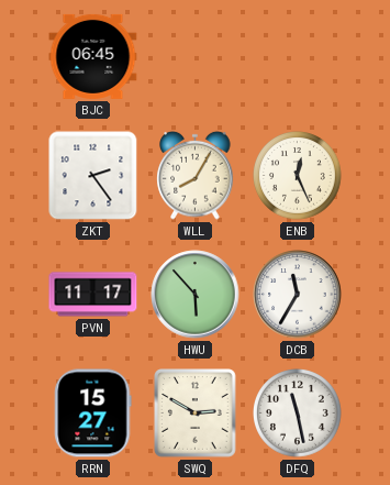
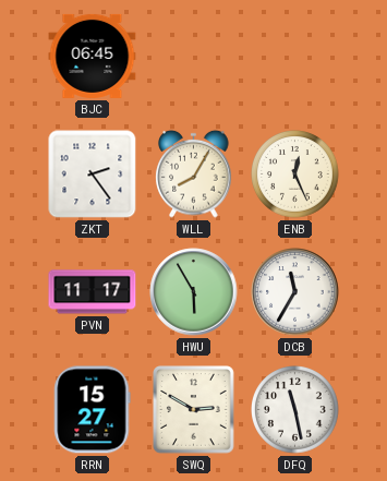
HWU: 5:53 -> 5:55
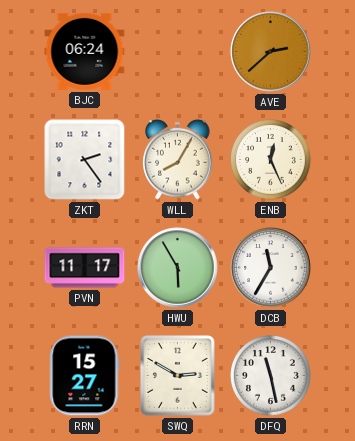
BJC: 06:45 -> 06:24
AVE: none -> 2:38
